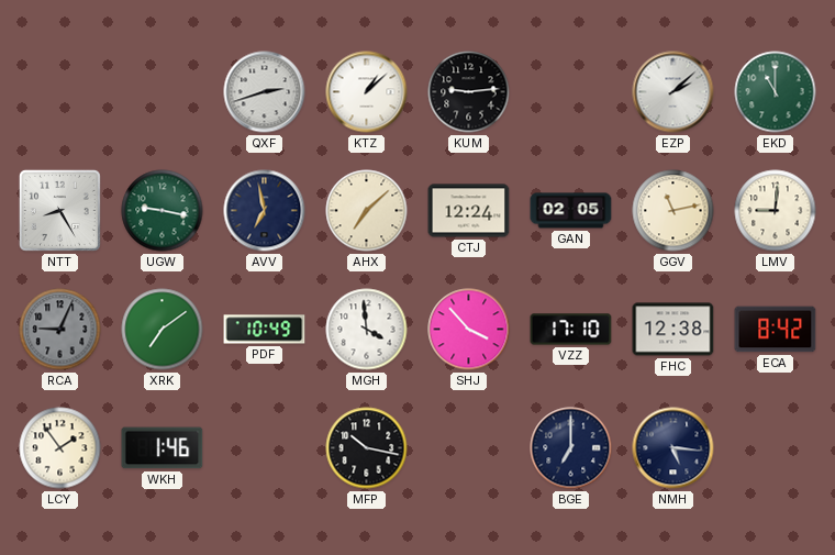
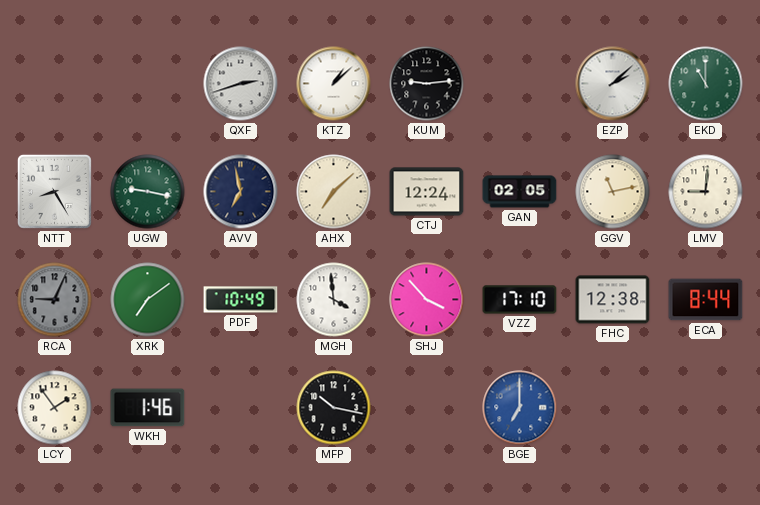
ECA: 8:42 -> 8:44
BGE dial: navy -> blue
NMH: 5:16 -> none
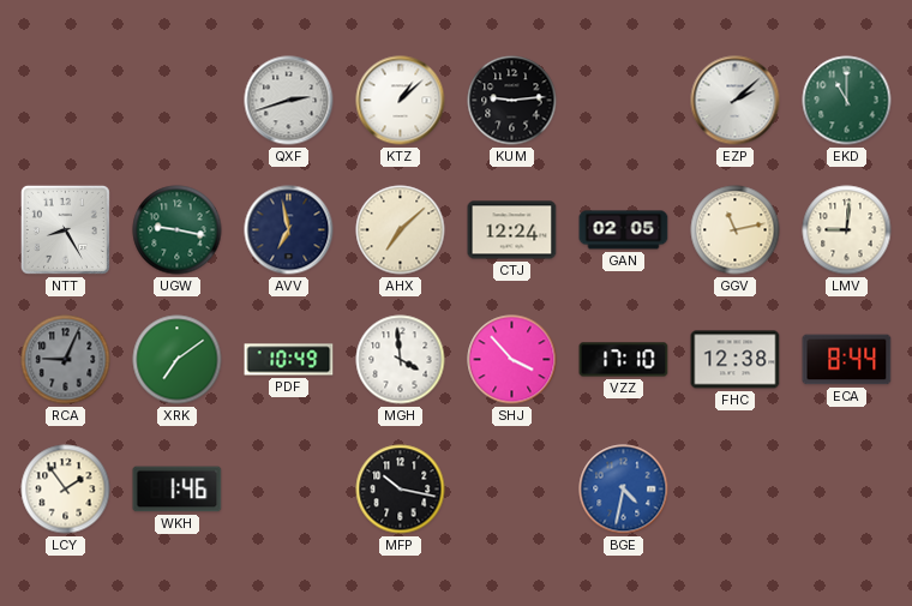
BGE: 7:00 -> 4:32
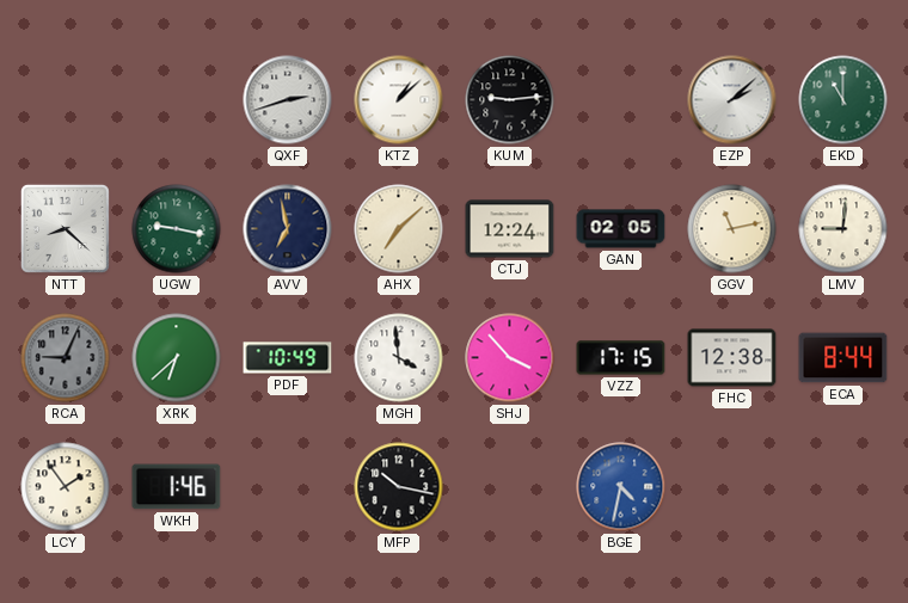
NTT: 8:25 -> 8:22
XRK: 7:09 -> 6:38
VZZ: 17:10 -> 17:15
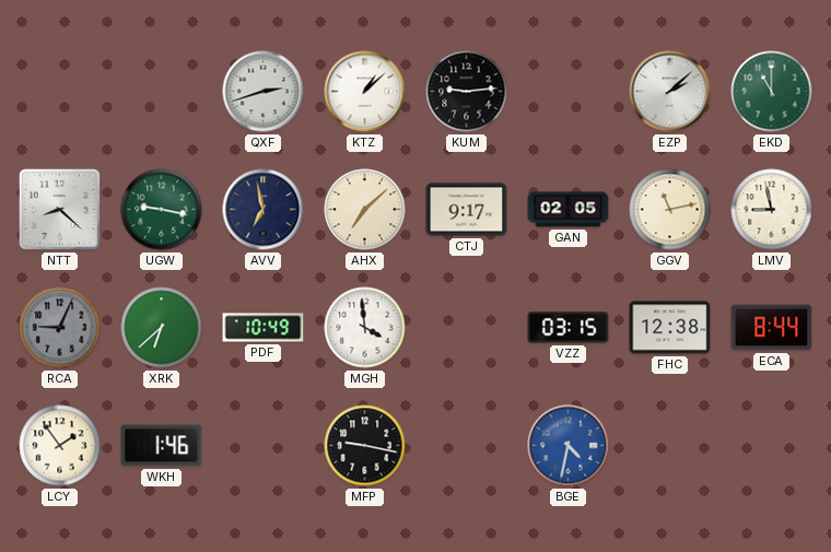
CTJ: 12:24 -> 9:17
LMV: 9:01 -> 8:58
SHJ: 3:53 -> none
VZZ: 17:15 -> 03:15
MFP: 10:17 -> 9:17
